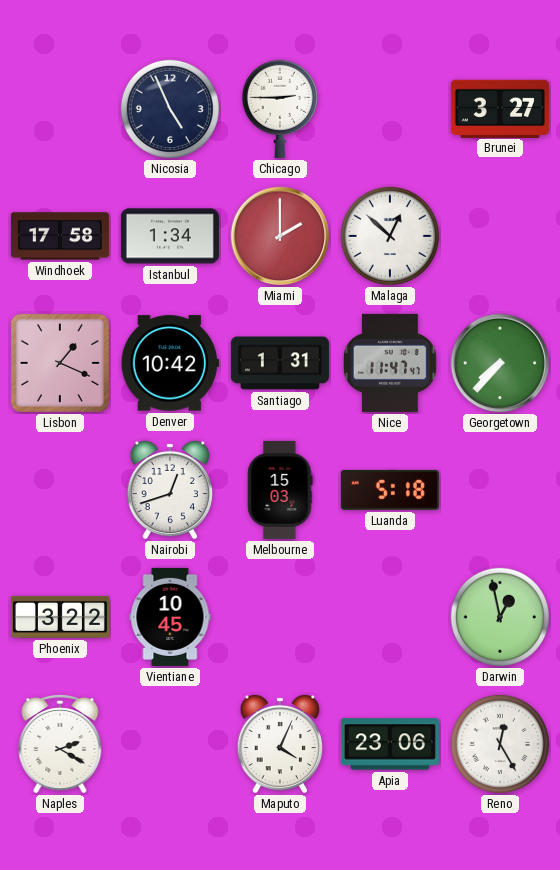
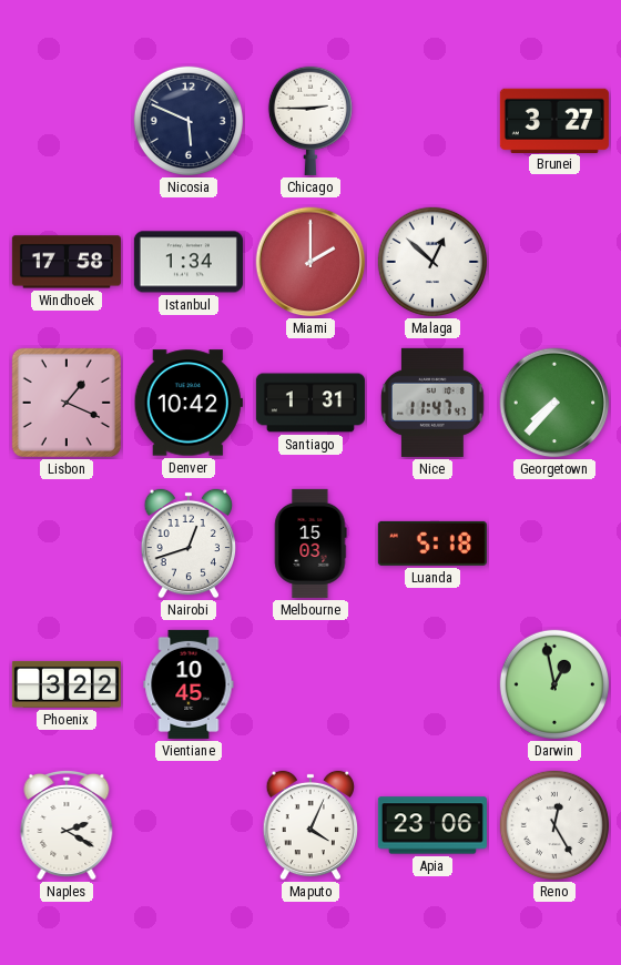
Nicosia: 4:56 -> 5:49
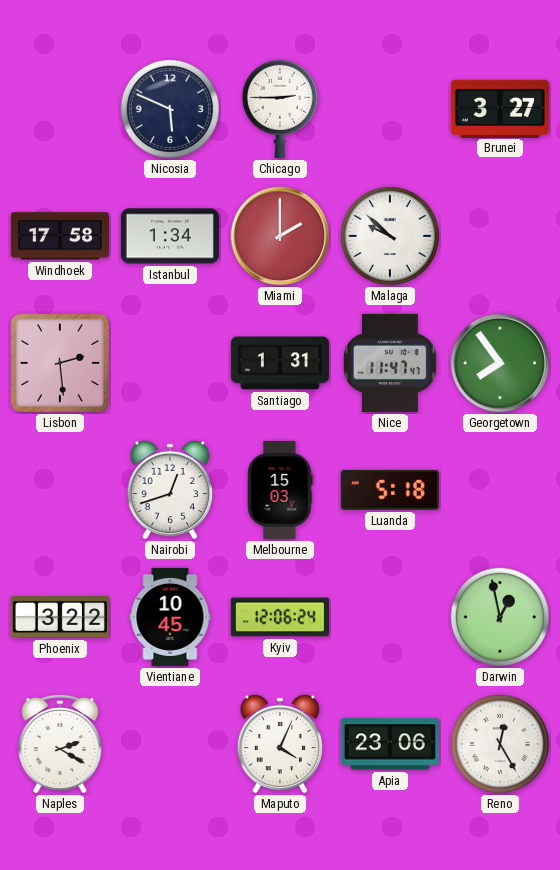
Malaga: 12:52 -> 9:52
Lisbon: 1:19 -> 2:29
Denver: 10:42 -> none
Georgetown: 7:37 -> 7:54
Kyiv: none -> 12:06
